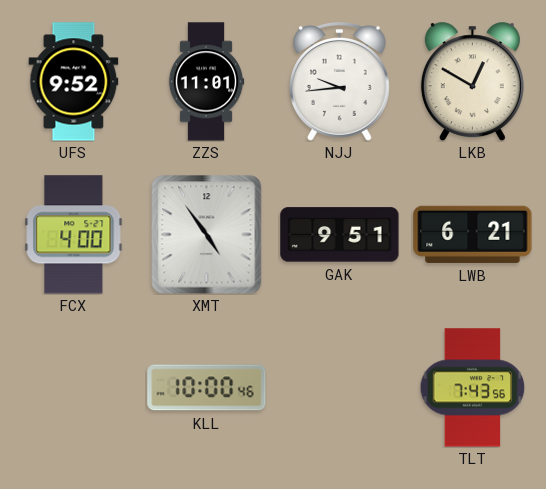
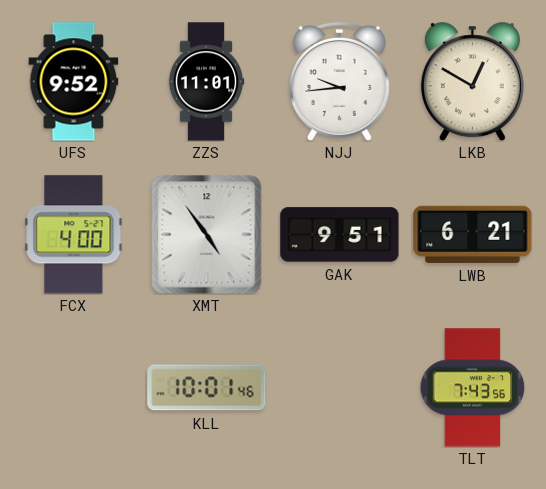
KLL: 10:00 -> 10:01
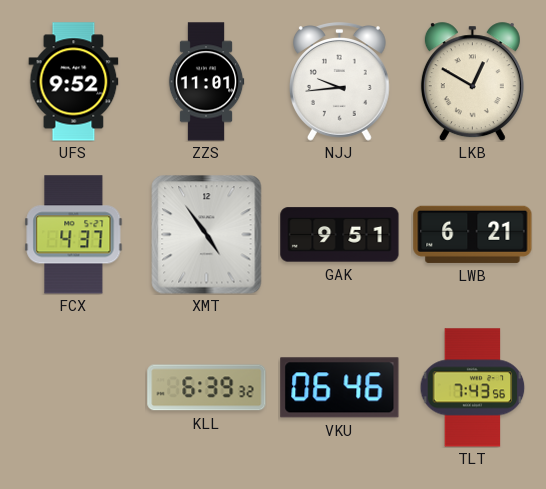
FCX: 4:00 -> 4:37
KLL: 10:01 -> 6:39
VKU: none -> 06:46
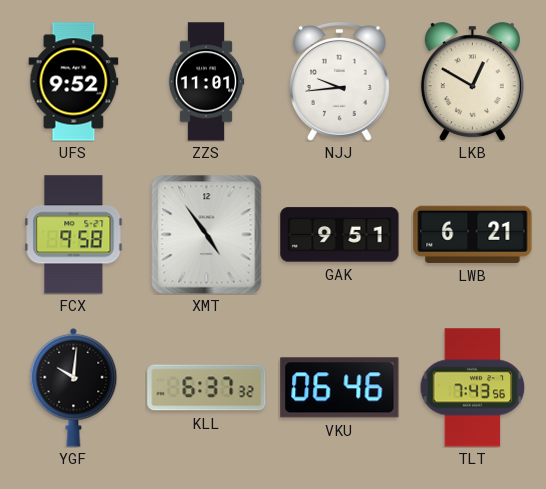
FCX: 4:37 -> 9:58
YGF: none -> 10:01
KLL: 6:39 -> 6:37
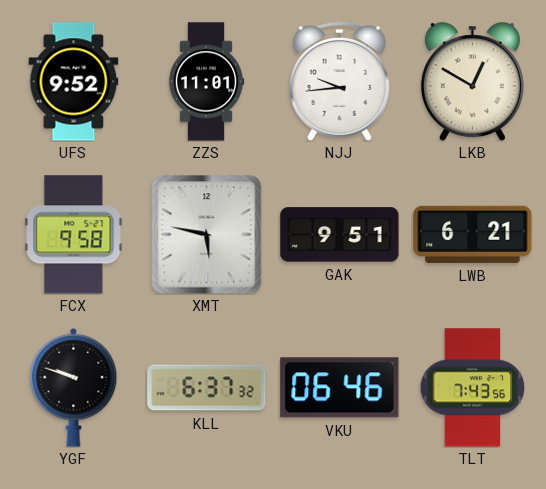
XMT: 4:54 -> 5:47
YGF: 10:01 -> 9:48
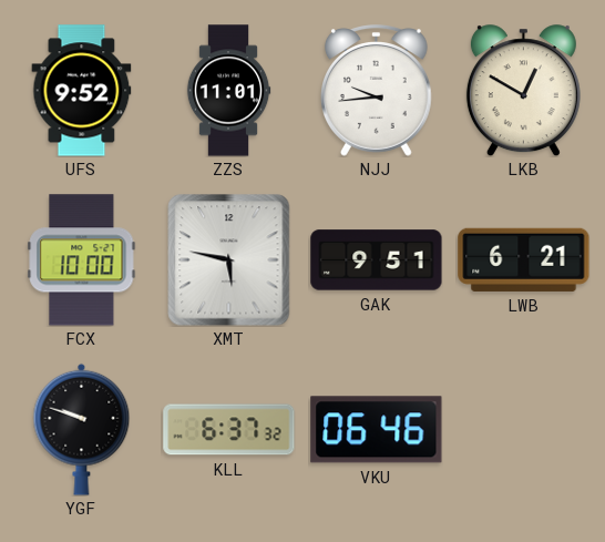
FCX: 9:58 -> 10:00
TLT: 7:43 -> none
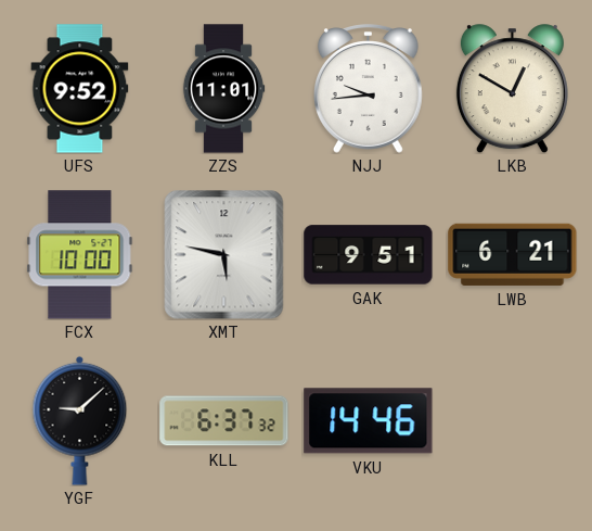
YGF: 9:48 -> 9:08
VKU: 06:46 -> 14:46
